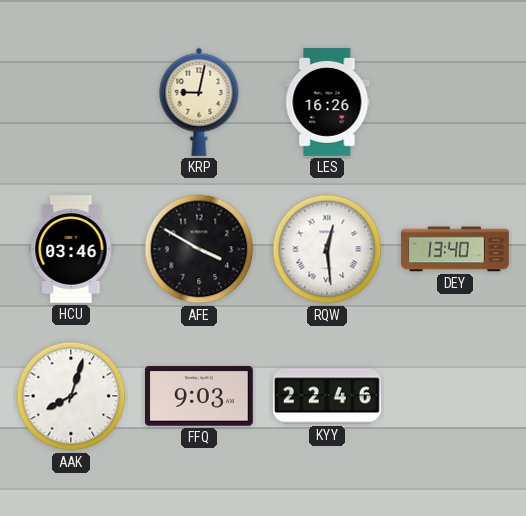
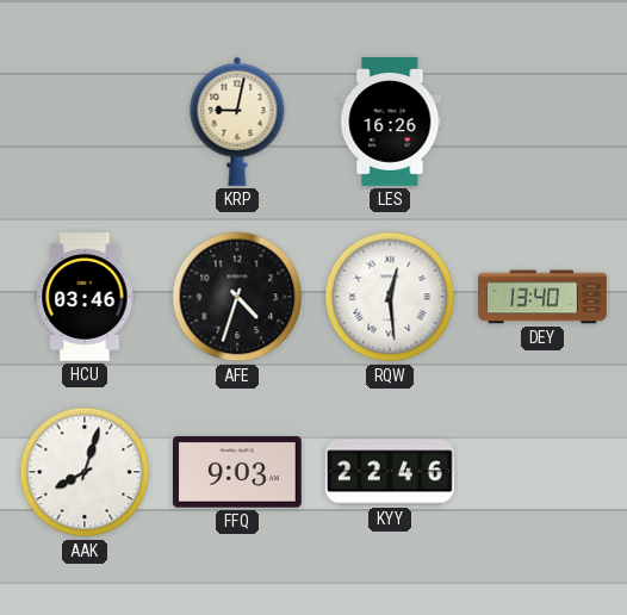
AFE: 3:50 -> 4:33
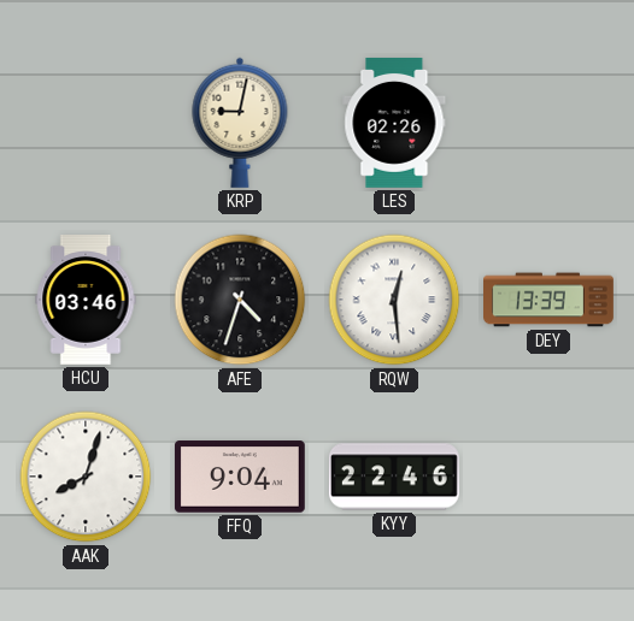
LES: 16:26 -> 02:26
DEY: 13:40 -> 13:39
FFQ: 9:03 -> 9:04
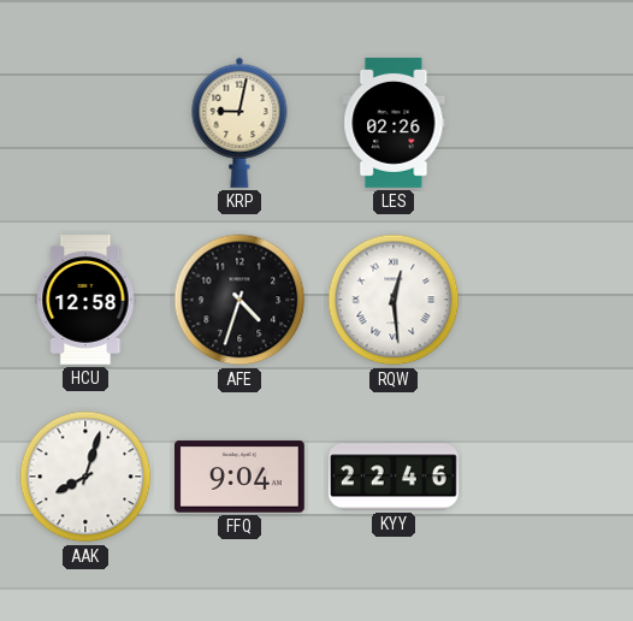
HCU: 03:46 -> 12:58
DEY: 13:39 -> none
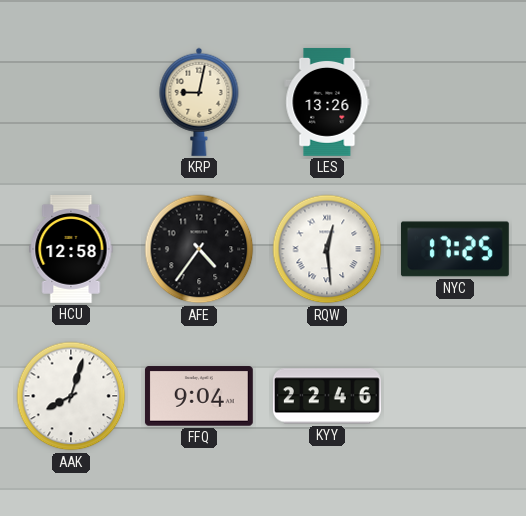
LES: 02:26 -> 13:26
AFE: 4:33 -> 4:36
NYC: none -> 17:25
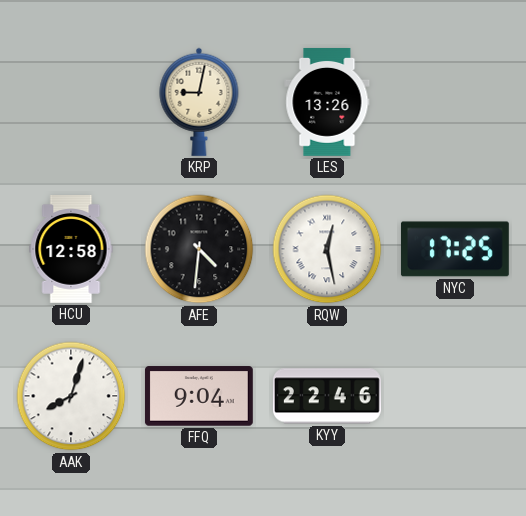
AFE: 4:36 -> 4:31
RQW: 12:29 -> 12:28
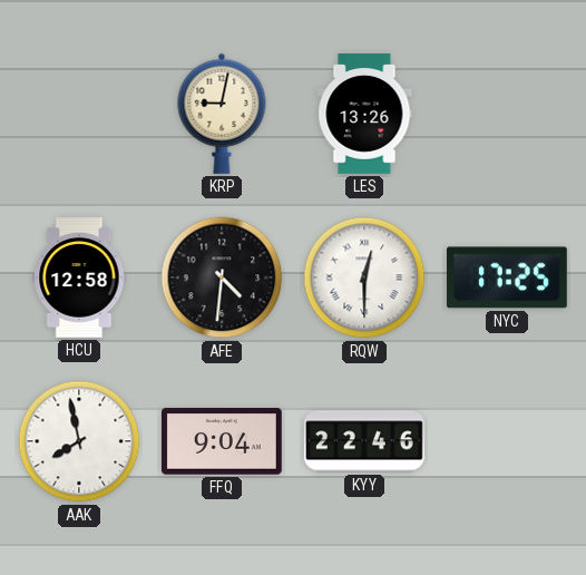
RQW: 12:28 -> 12:30
AAK: 8:03 -> 7:58
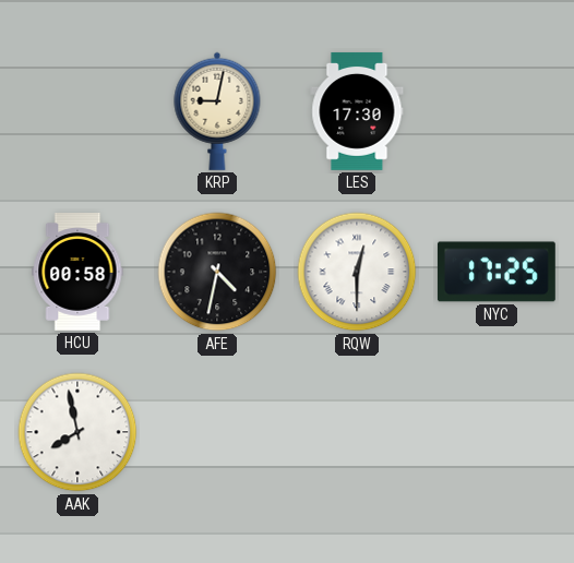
LES: 13:26 -> 17:30
HCU: 12:58 -> 00:58
AFE: 4:31 -> 4:32
FFQ: 9:04 -> none
KYY: 22:46 -> none
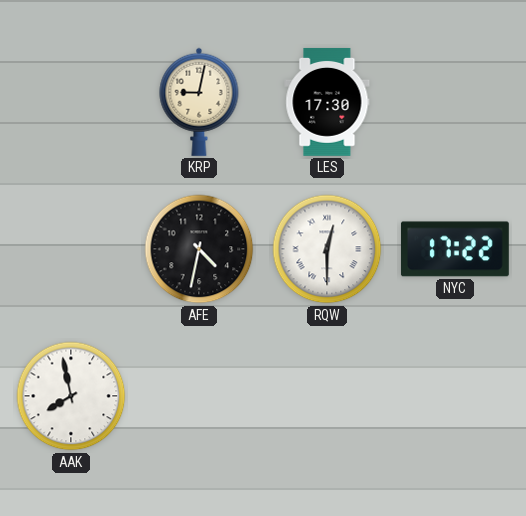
HCU: 00:58 -> none
NYC: 17:25 -> 17:22
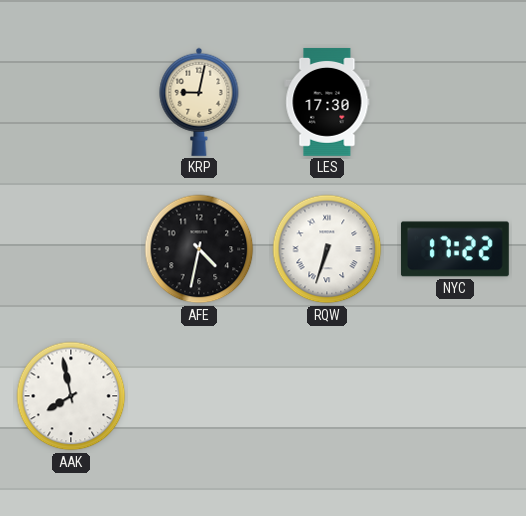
RQW: 12:30 -> 6:33
